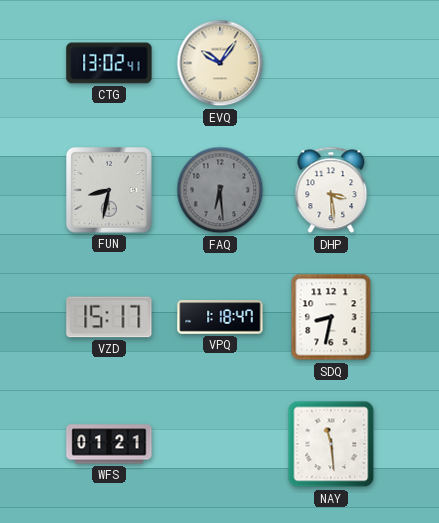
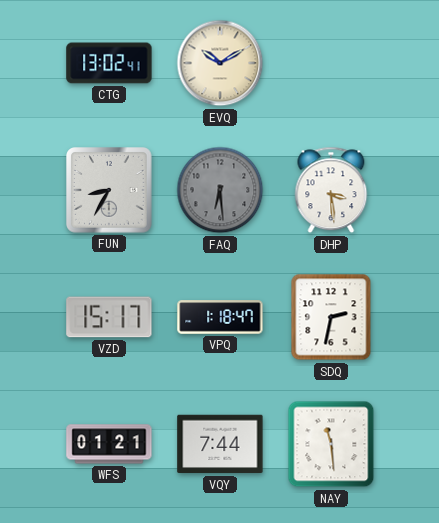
EVQ: 10:06 -> 10:10
FUN: 8:32 -> 8:35
SDQ: 8:32 -> 2:32
VQY: none -> 7:44
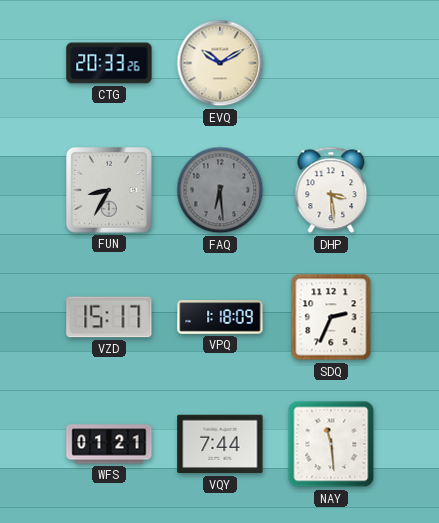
CTG: 13:02 -> 20:33
VPQ: 1:18:47 -> 1:18:09
SDQ: 2:32 -> 2:34
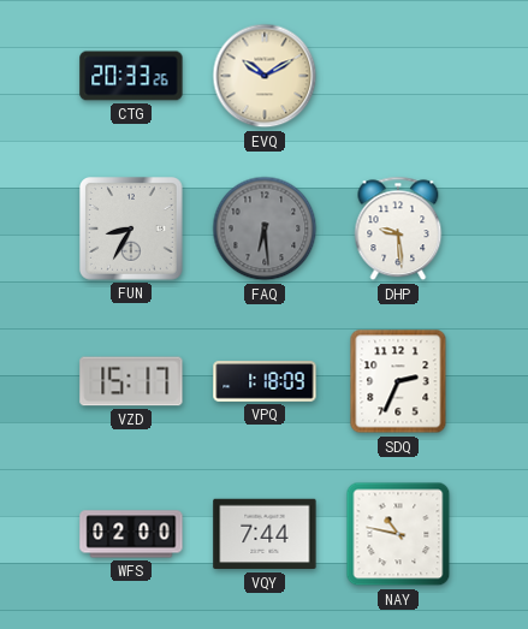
DHP: 3:29 -> 9:29
WFS: 01:21 -> 02:00
NAY: 11:29 -> 10:47
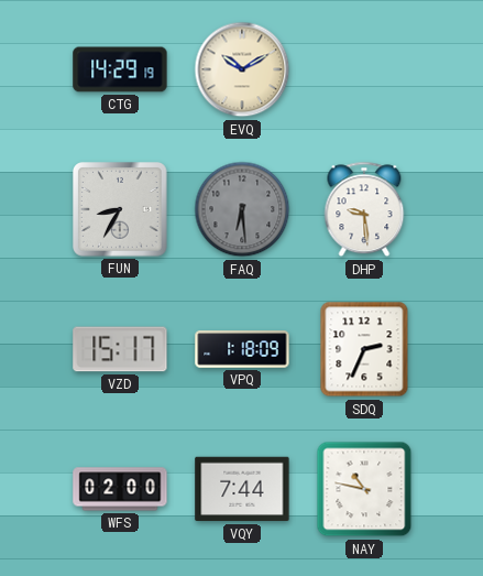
CTG: 20:33 -> 14:29
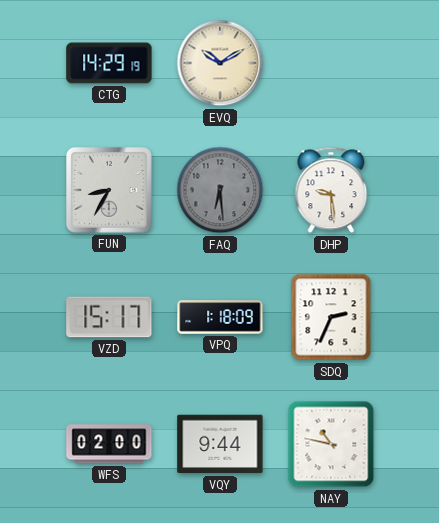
VQY: 7:44 -> 9:44
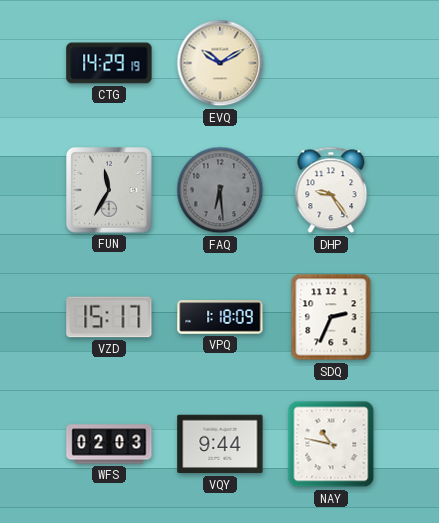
FUN: 8:35 -> 11:35
DHP: 9:29 -> 9:24
WFS: 02:00 -> 02:03
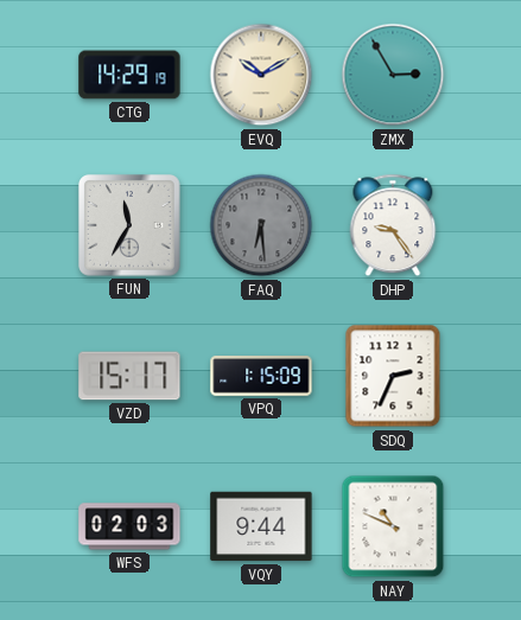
ZMX: none -> 2:55
VPQ: 1:18 -> 1:15
NAY: 10:47 -> 10:49
